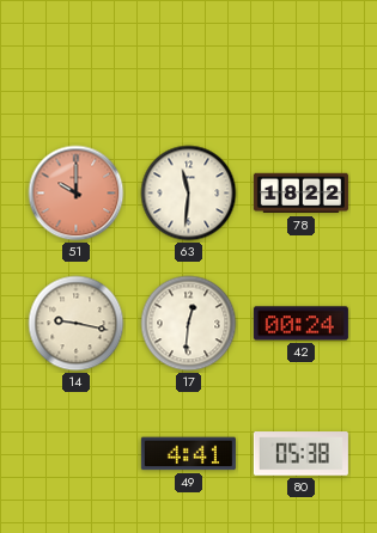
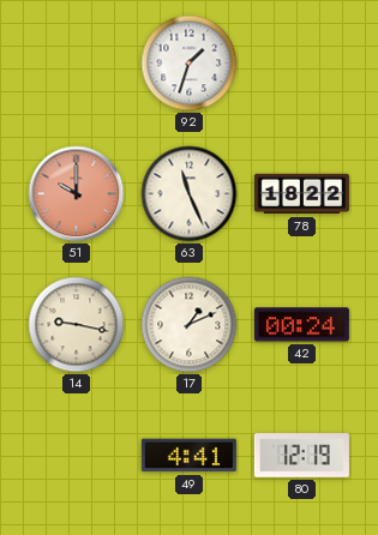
92: none -> 1:33
63: 11:31 -> 11:26
17: 12:31 -> 1:11
80: 05:38 -> 12:19
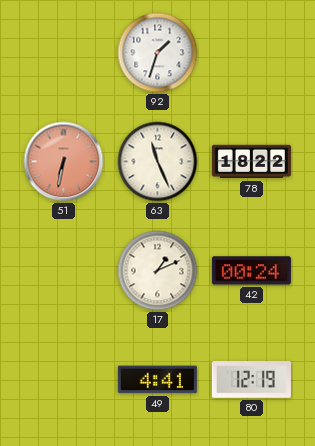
51: 10:00 -> 6:32
14: 9:17 -> none
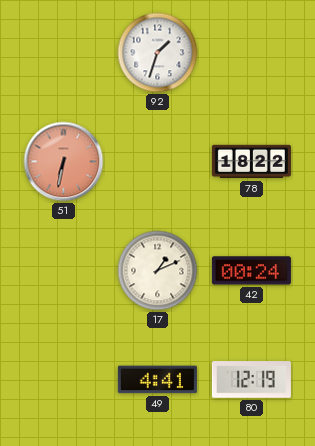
63: 11:26 -> none
